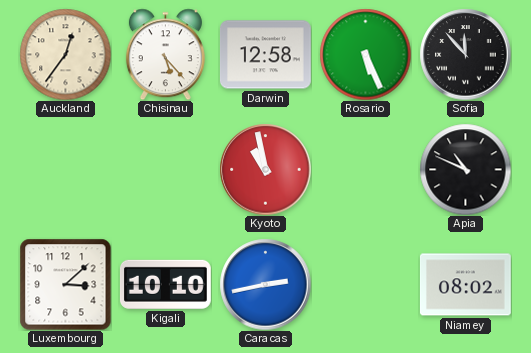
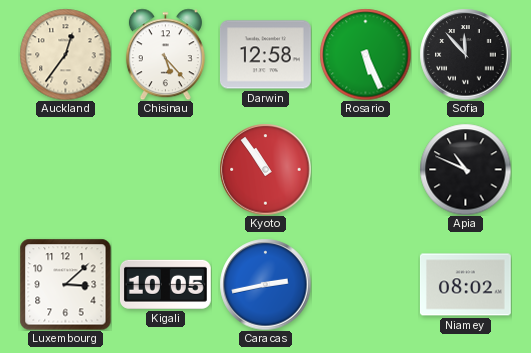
Kyoto: 10:58 -> 10:54
Kigali: 10:10 -> 10:05
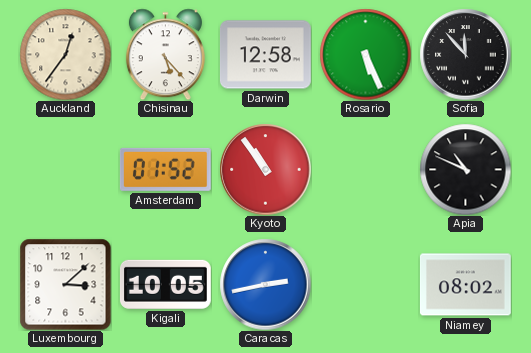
Amsterdam: none -> 01:52
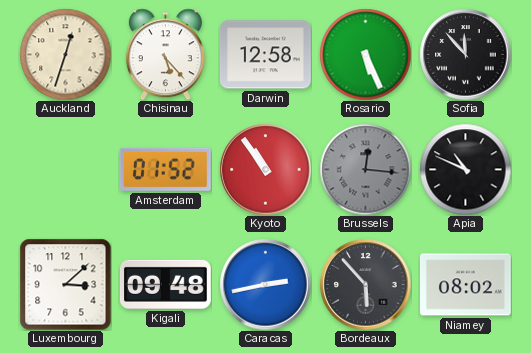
Auckland: 12:36 -> 12:33
Brussels: none -> 12:16
Kigali: 10:05 -> 09:48
Bordeaux: none -> 5:53
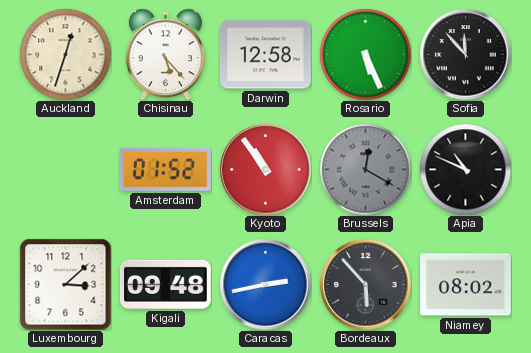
Brussels: 12:16 -> 12:20
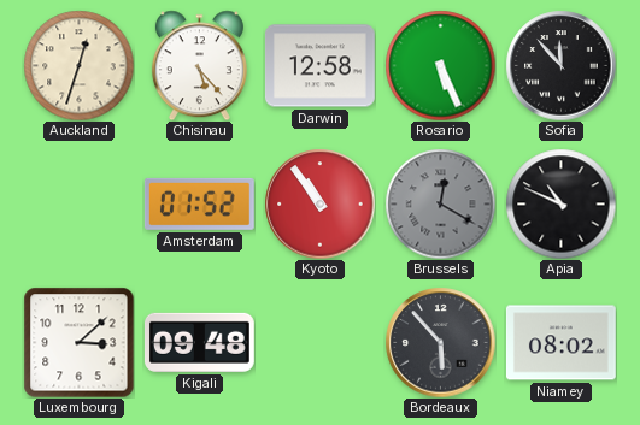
Caracas: 2:43 -> none
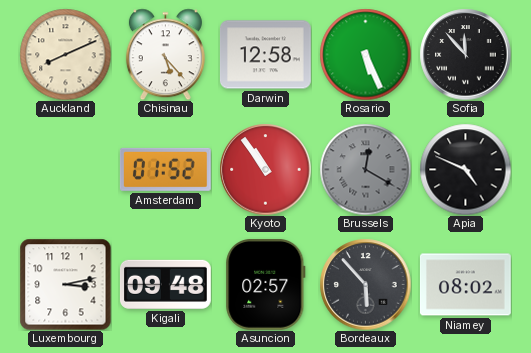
Auckland: 12:33 -> 8:11
Apia: 10:49 -> 4:49
Luxembourg: 3:08 -> 3:13
Asuncion: none -> 02:57
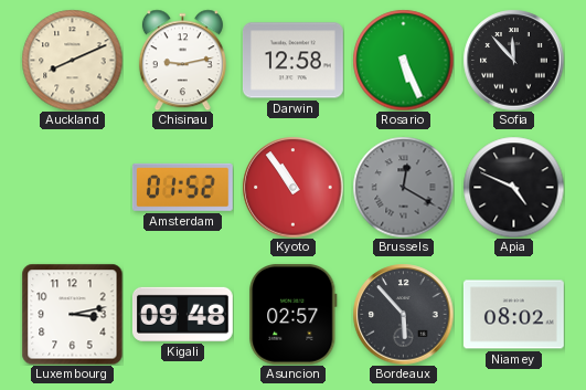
Chisinau: 5:23 -> 9:13
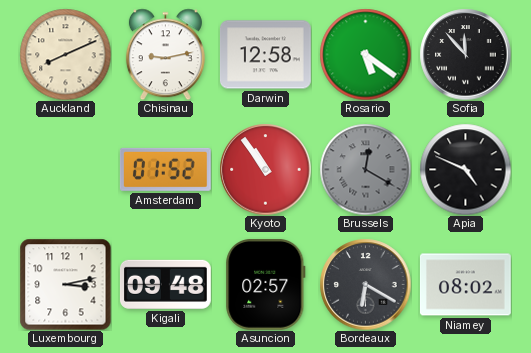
Rosario: 5:26 -> 5:21
Bordeaux: 5:53 -> 6:20
